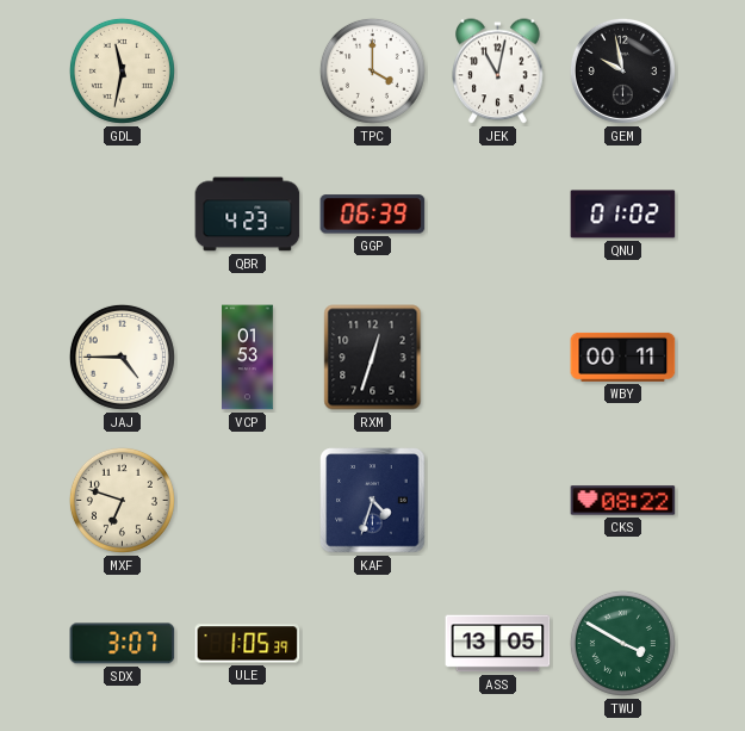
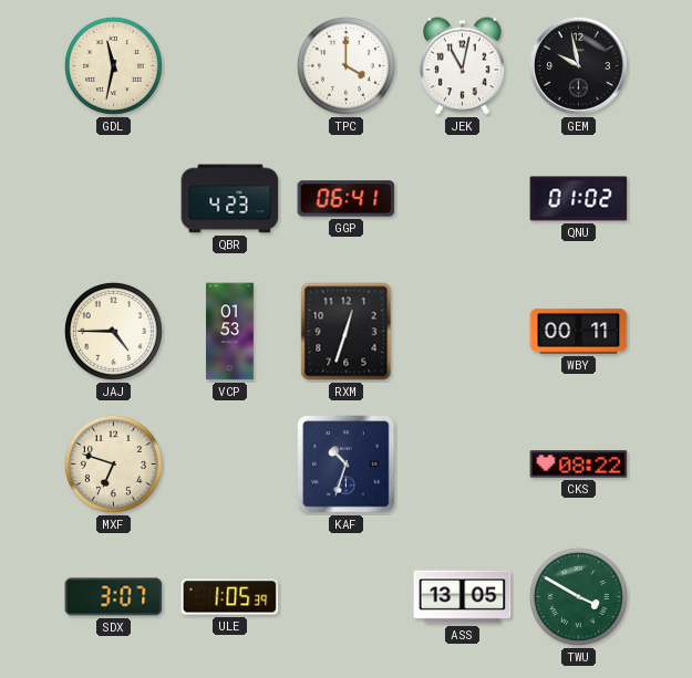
GGP: 06:39 -> 06:41
KAF: 4:33 -> 10:33
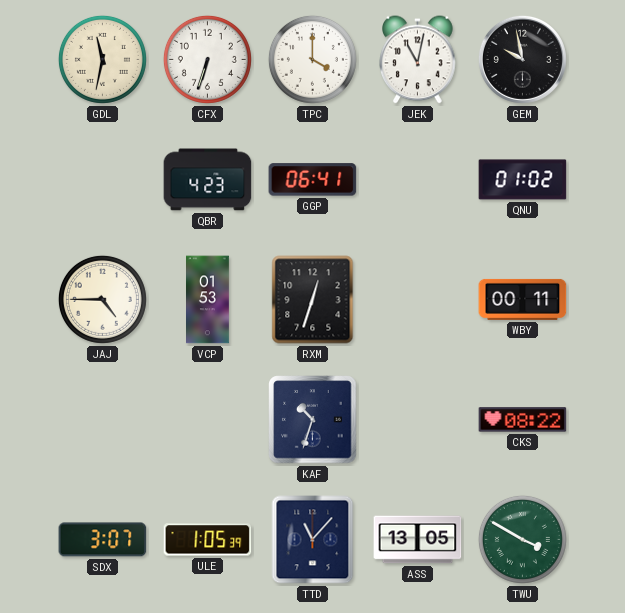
CFX: none -> 6:33
MXF: 6:48 -> none
TTD: none -> 11:07
